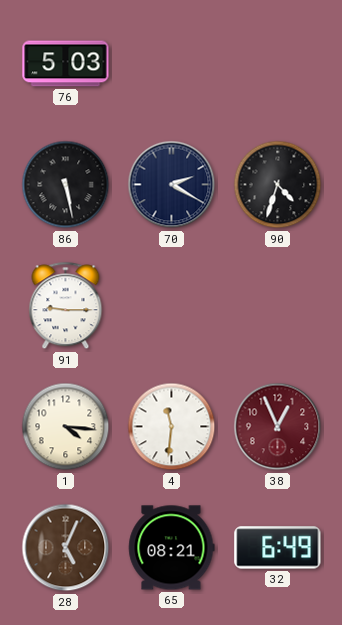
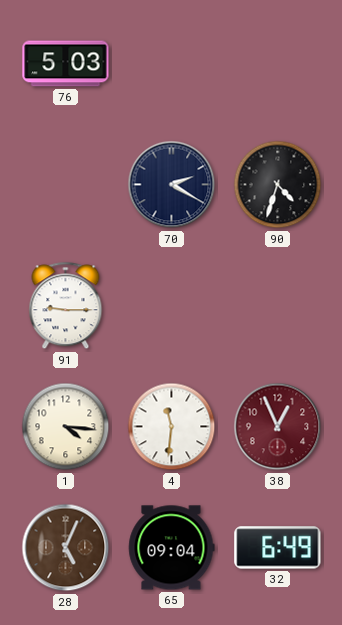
86: 5:28 -> none
65: 08:21 -> 09:04
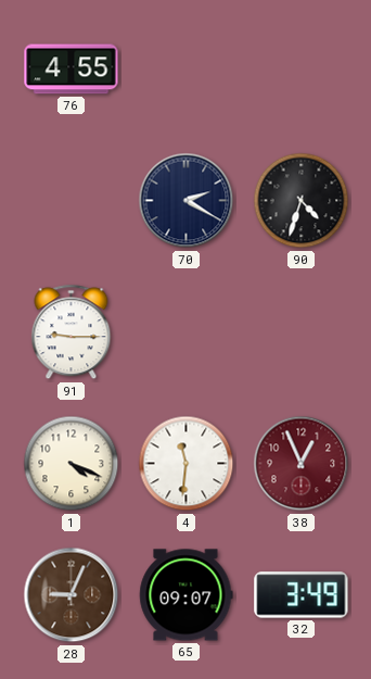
76: 5:03 -> 4:55
1: 4:16 -> 4:19
28: 5:04 -> 9:04
65: 09:04 -> 09:07
32: 6:49 -> 3:49
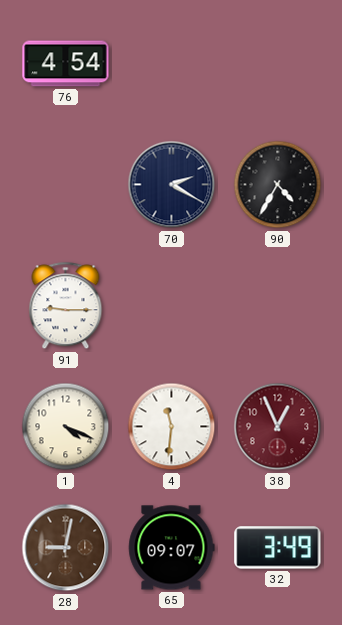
76: 4:55 -> 4:54
90: 4:33 -> 4:35
28: 9:04 -> 9:02
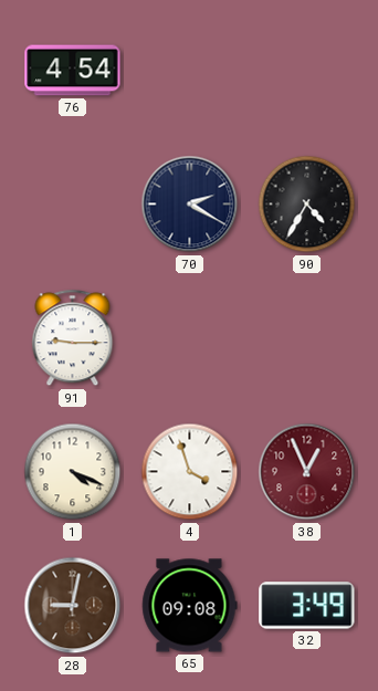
4: 11:31 -> 3:57
65: 09:07 -> 09:08
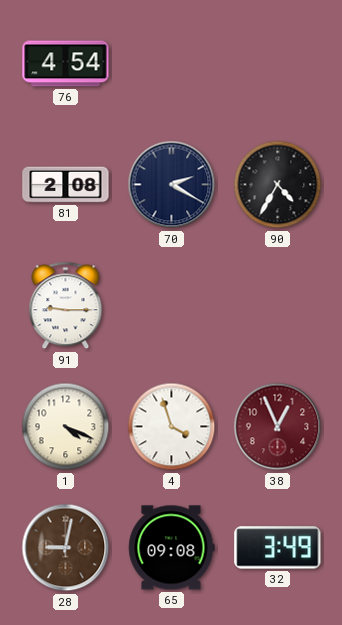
81: none -> 2:08
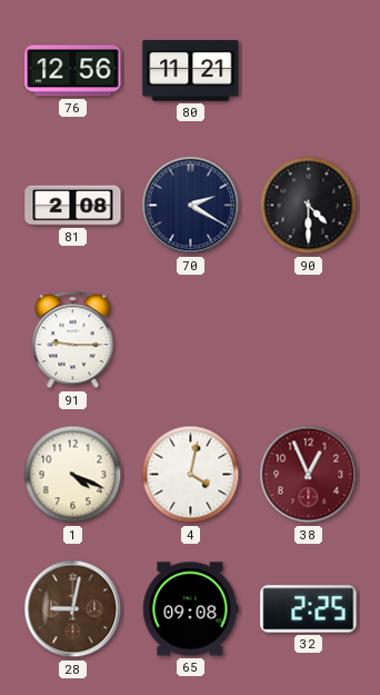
76: 4:54 -> 12:56
80: none -> 11:21
90: 4:35 -> 4:30
4: 3:57 -> 4:02
32: 3:49 -> 2:25
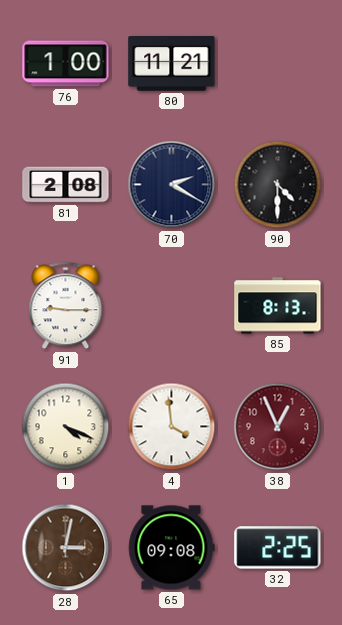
76: 12:56 -> 1:00
85: none -> 8:13
4: 4:02 -> 3:59
28: 9:02 -> 3:02
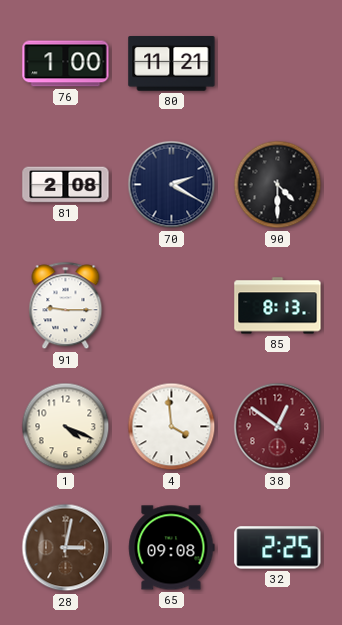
38: 12:56 -> 12:51
